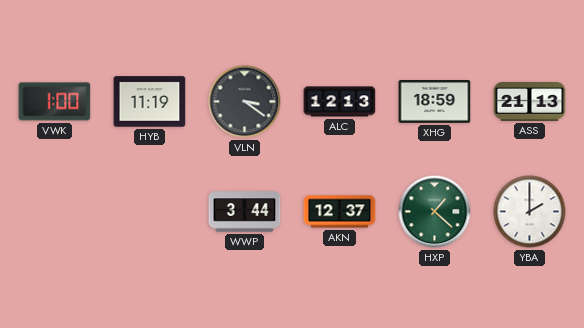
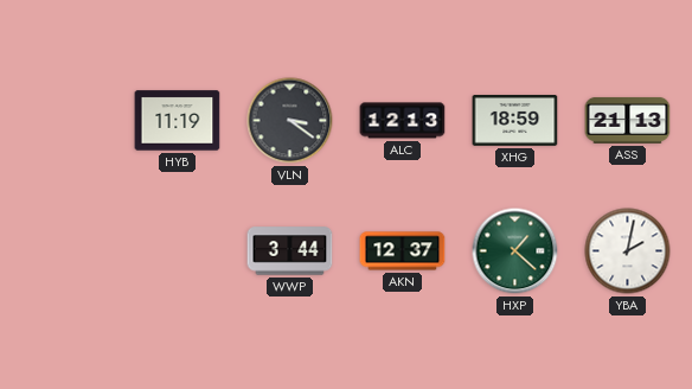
VWK: 1:00 -> none
YBA: 2:00 -> 2:02
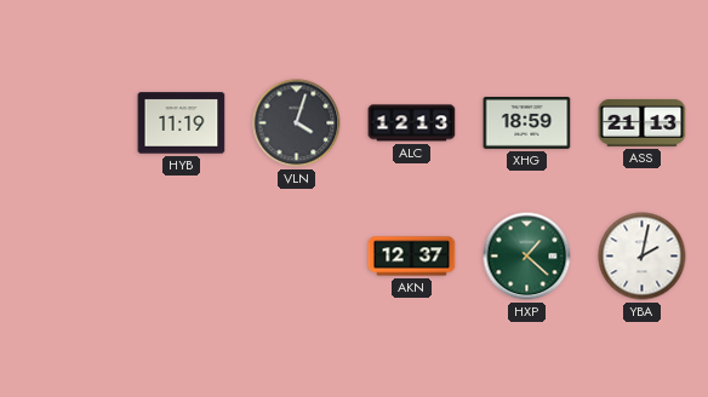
VLN: 3:21 -> 4:03
WWP: 3:44 -> none
